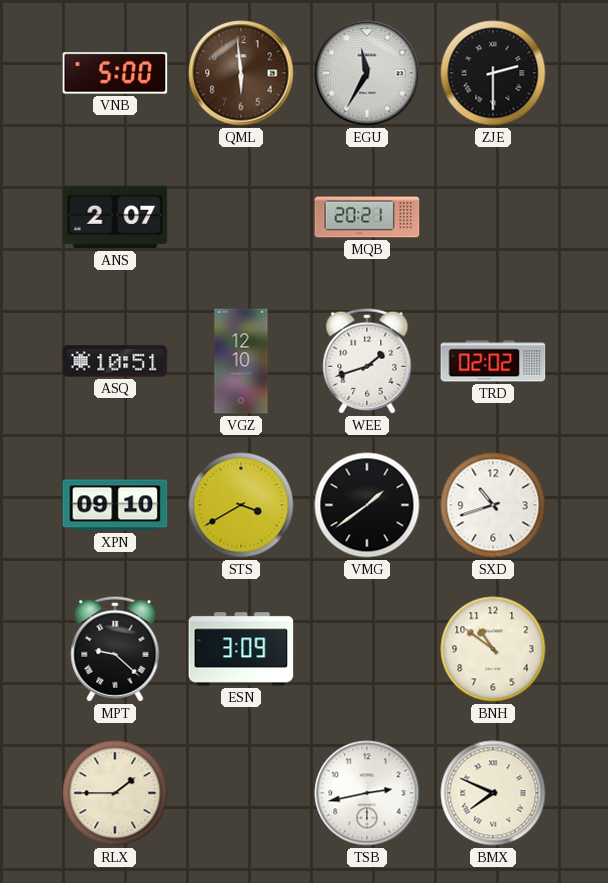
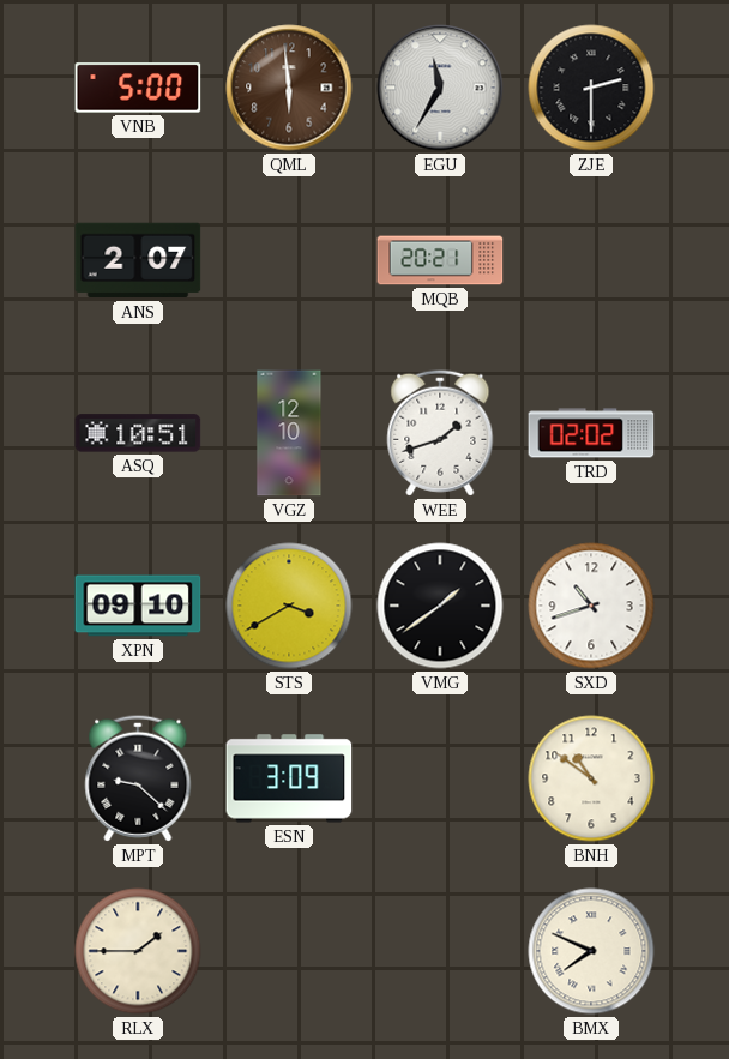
TSB: 2:43 -> none
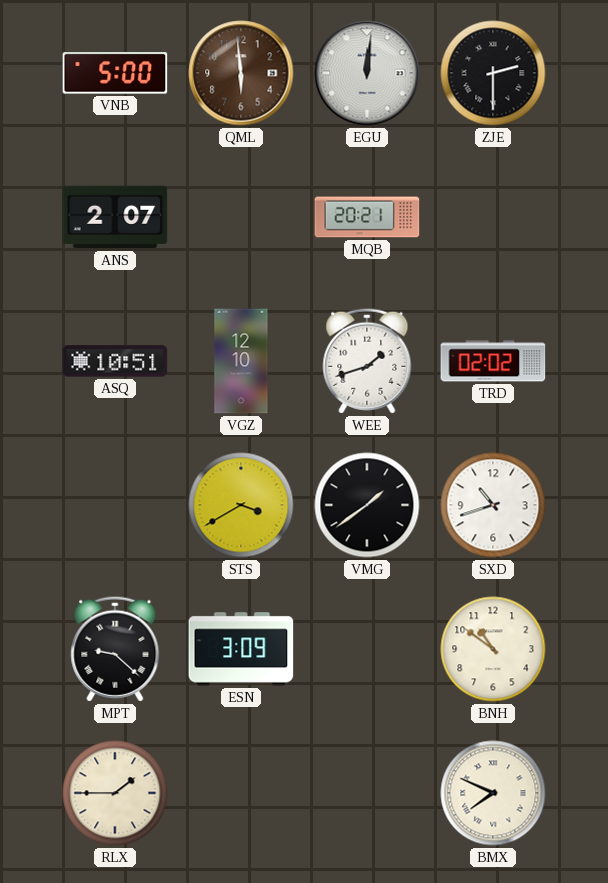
EGU: 11:35 -> 12:01
XPN: 09:10 -> none
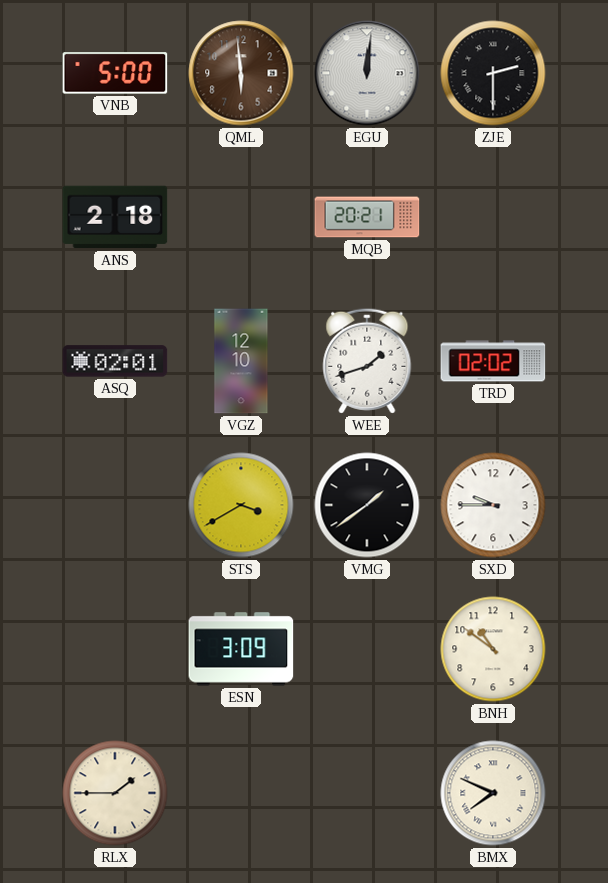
ANS: 2:07 -> 2:18
ASQ: 10:51 -> 02:01
SXD: 10:42 -> 9:45
MPT: 9:22 -> none
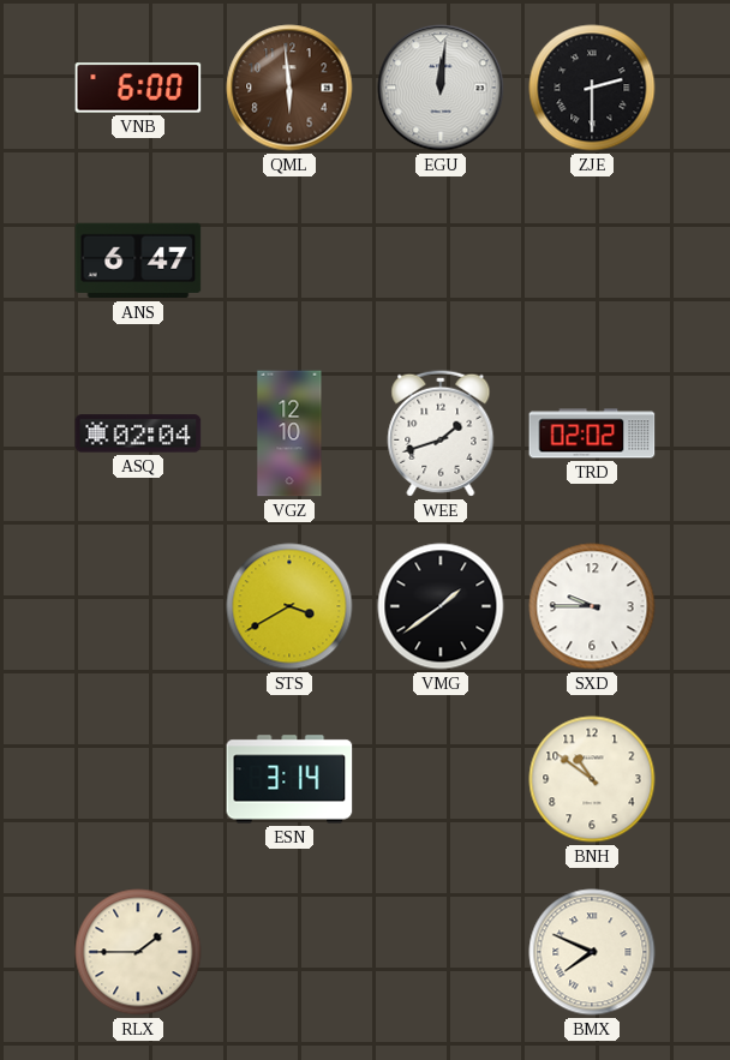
VNB: 5:00 -> 6:00
ANS: 2:18 -> 6:47
MQB: 20:21 -> none
ASQ: 02:01 -> 02:04
ESN: 3:09 -> 3:14
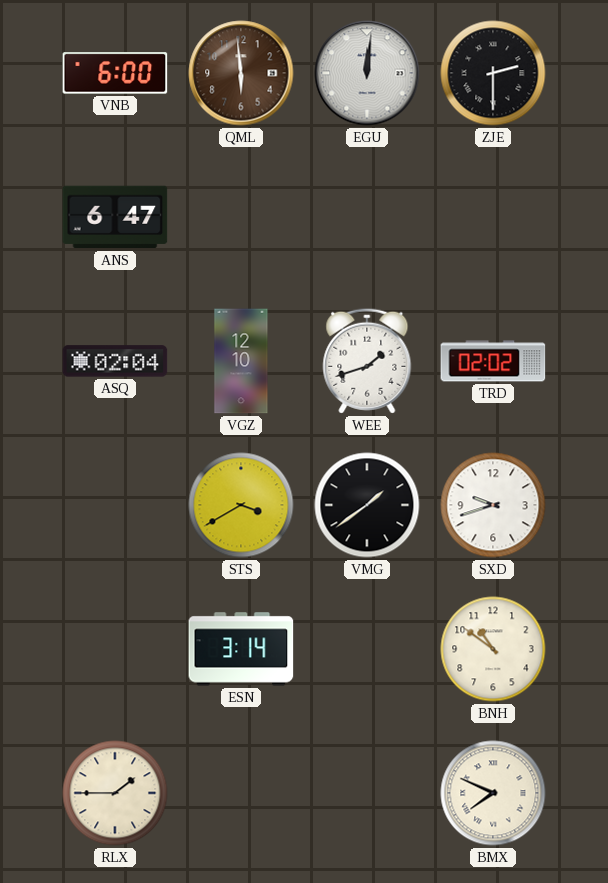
SXD: 9:45 -> 9:42
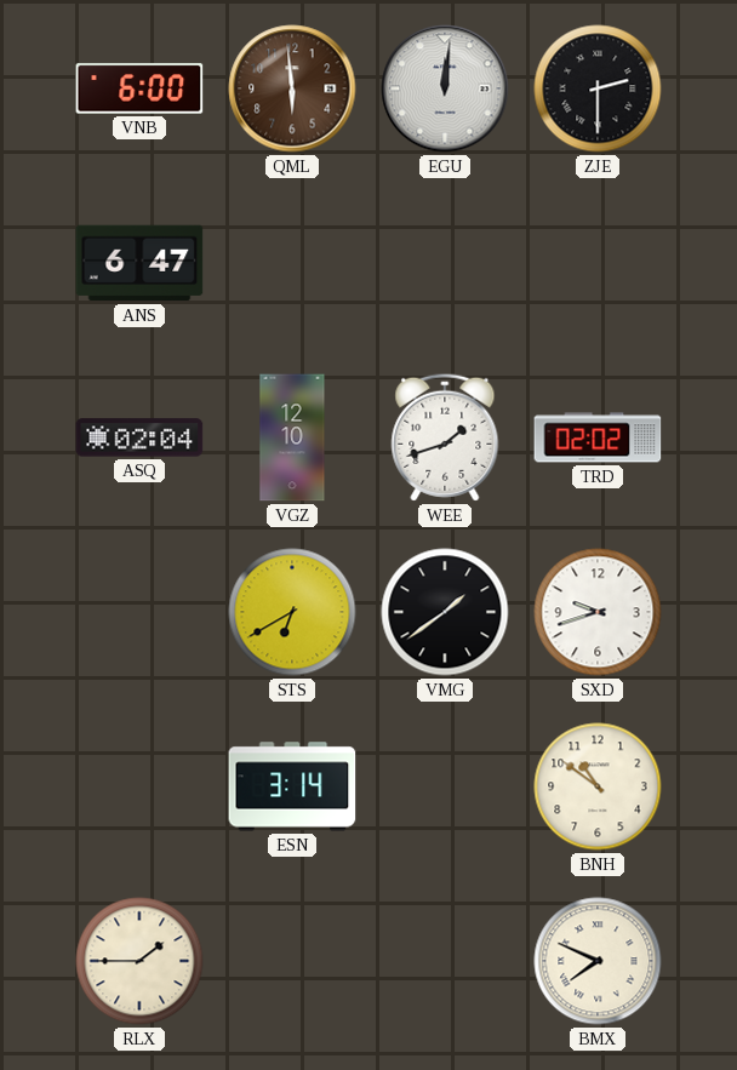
STS: 3:40 -> 6:40
